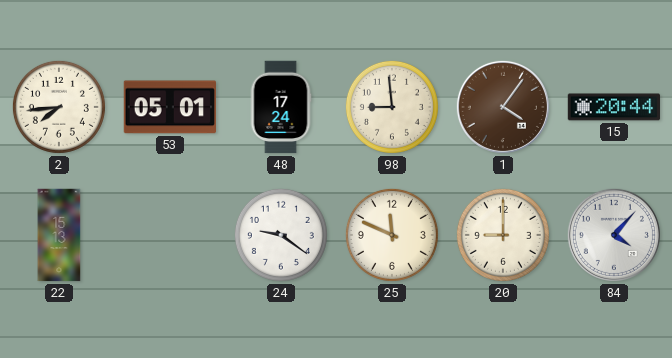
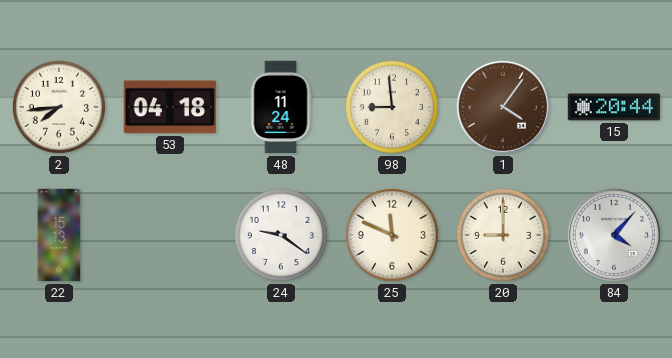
53: 05:01 -> 04:18
48: 17:24 -> 11:24
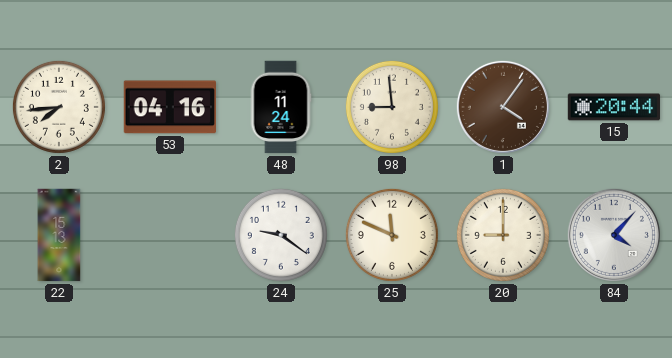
53: 04:18 -> 04:16
